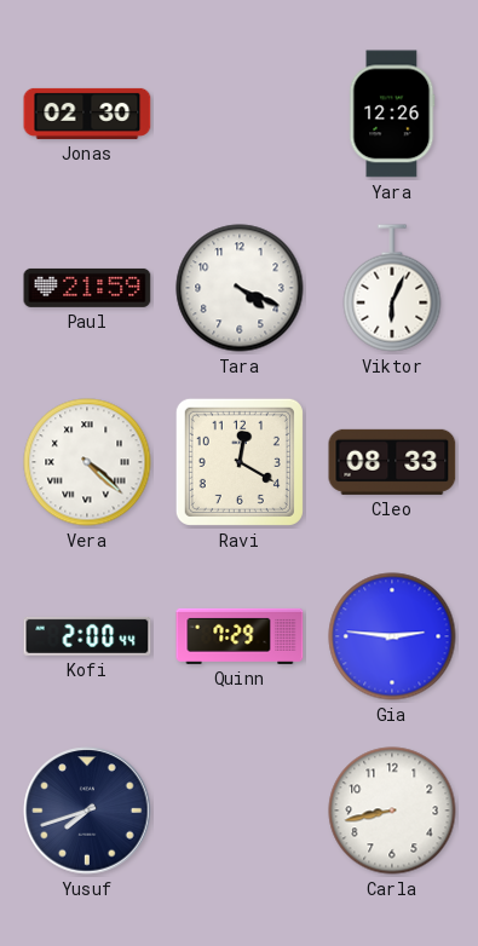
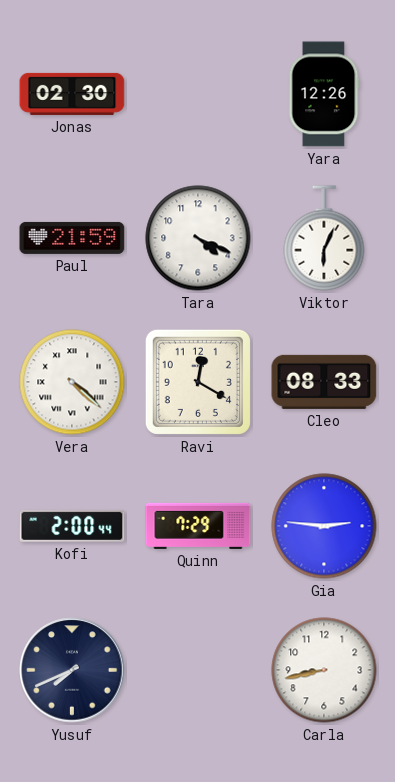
Yusuf: 7:42 -> 7:41
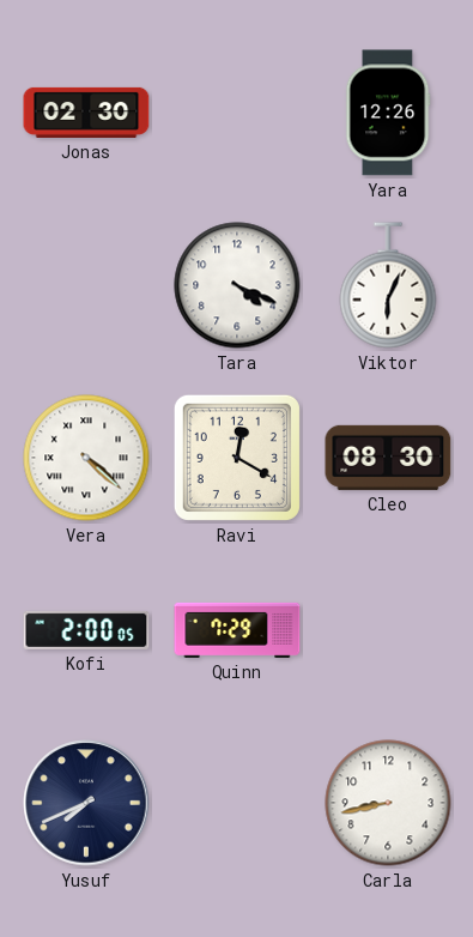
Paul: 21:59 -> none
Cleo: 08:33 -> 08:30
Kofi: 2:00:44 -> 2:00:05
Gia: 2:46 -> none
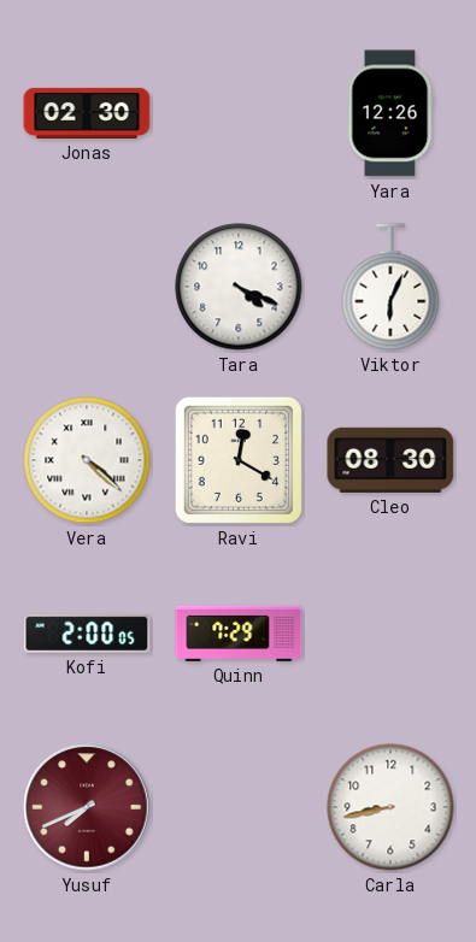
Yusuf dial: navy -> burgundy
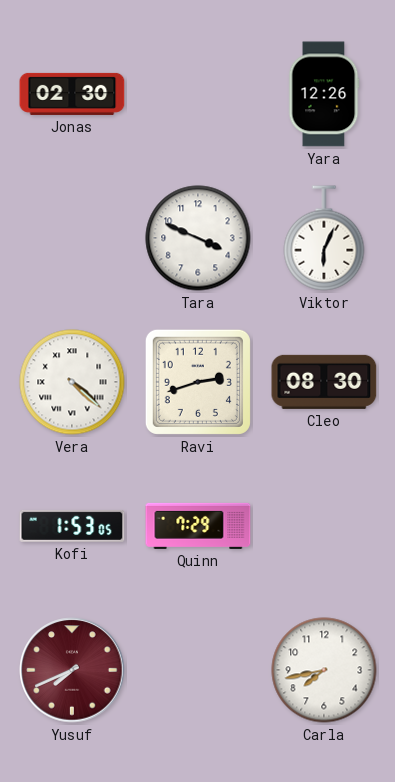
Tara: 4:19 -> 3:49
Ravi: 12:20 -> 2:42
Kofi: 2:00 -> 1:53
Carla: 8:43 -> 7:43
